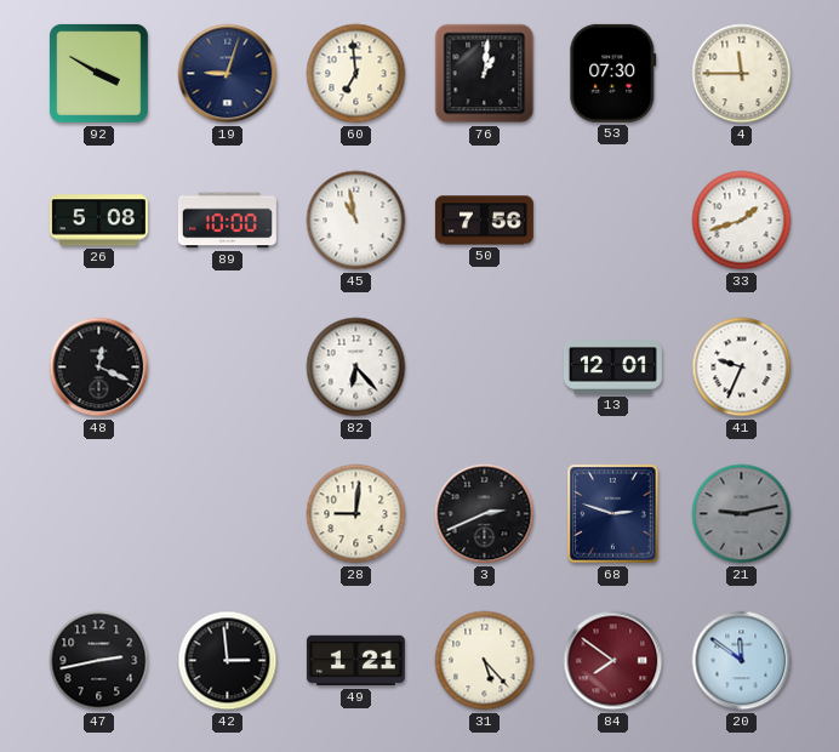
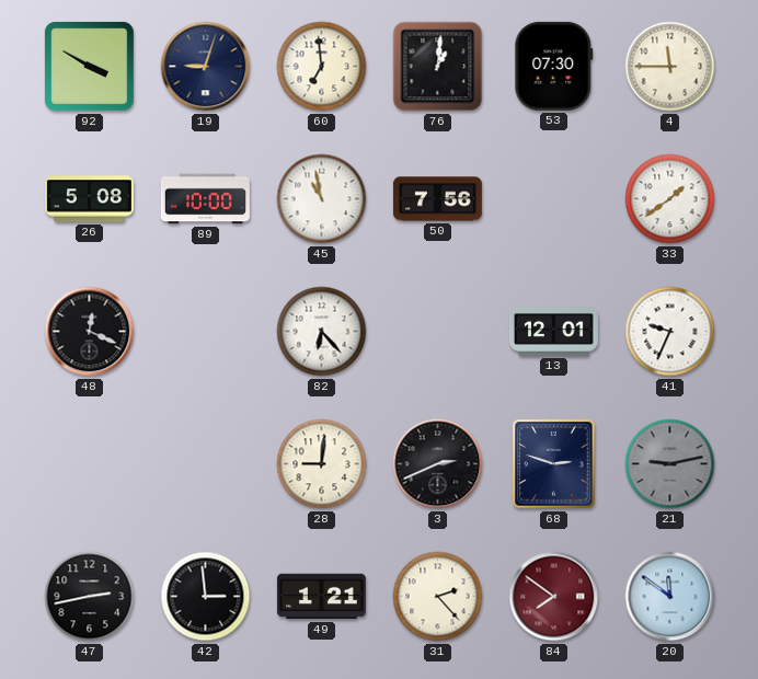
33: 1:42 -> 1:39
31: 5:23 -> 2:23
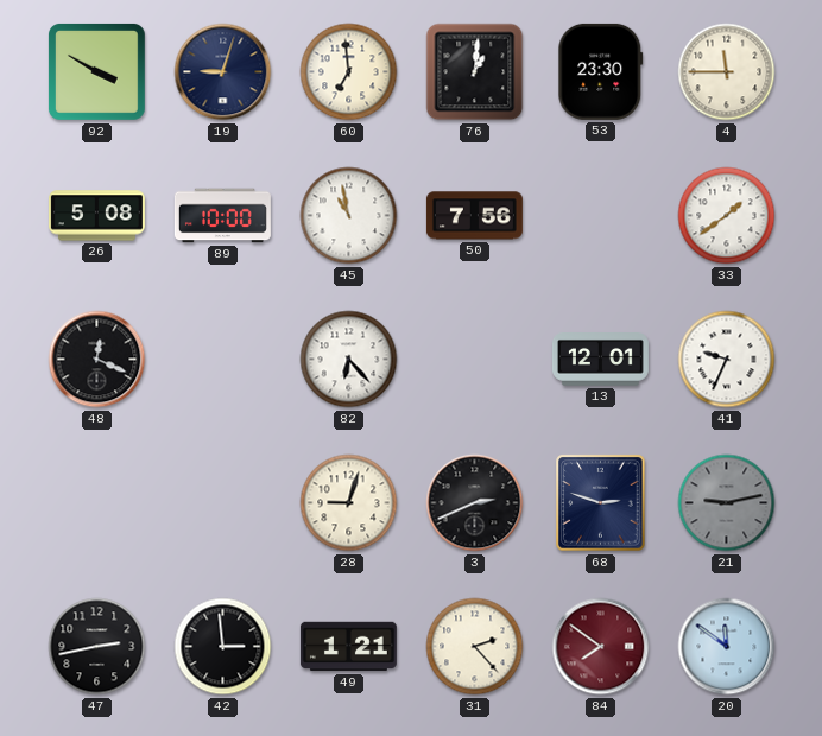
53: 07:30 -> 23:30
28: 9:01 -> 9:03
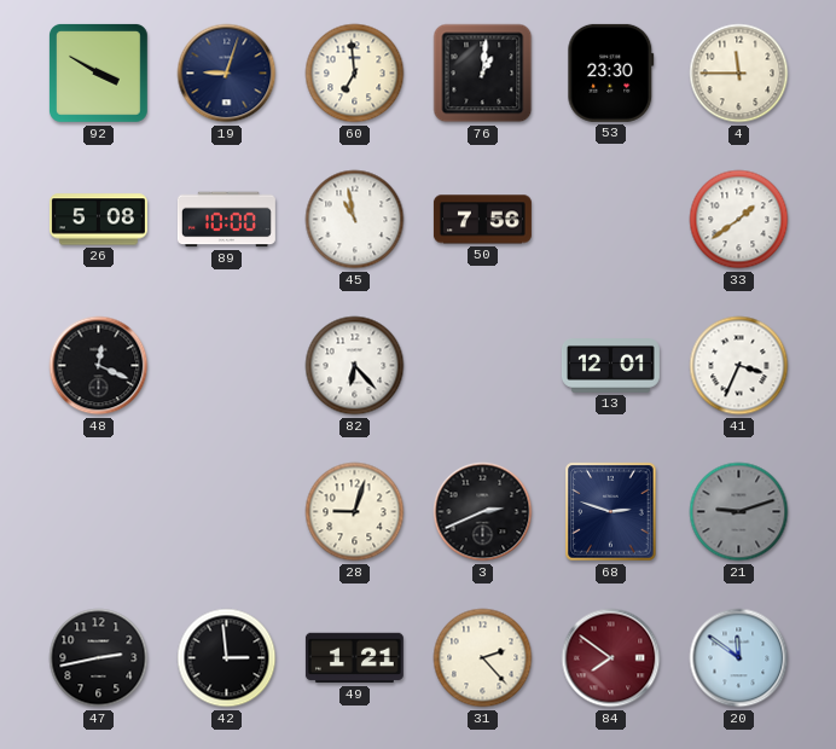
41: 9:34 -> 3:34
21: 9:13 -> 9:12
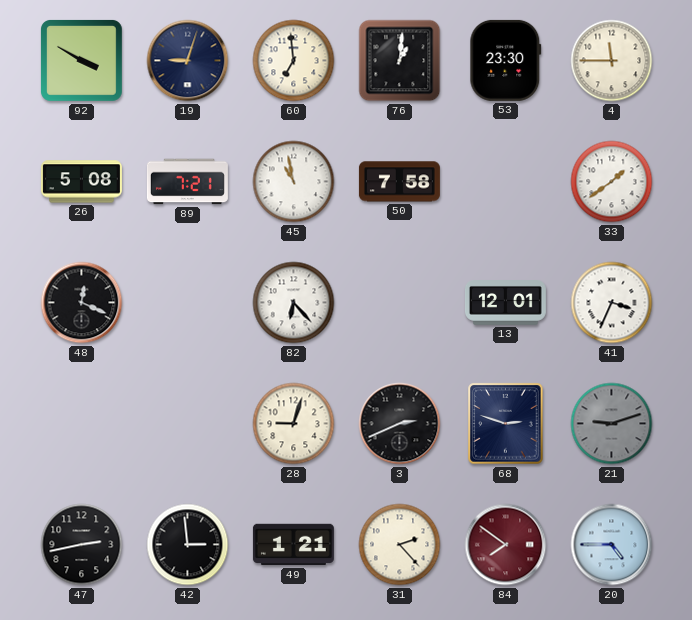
89: 10:00 -> 7:21
50: 7:56 -> 7:58
20: 11:51 -> 4:45
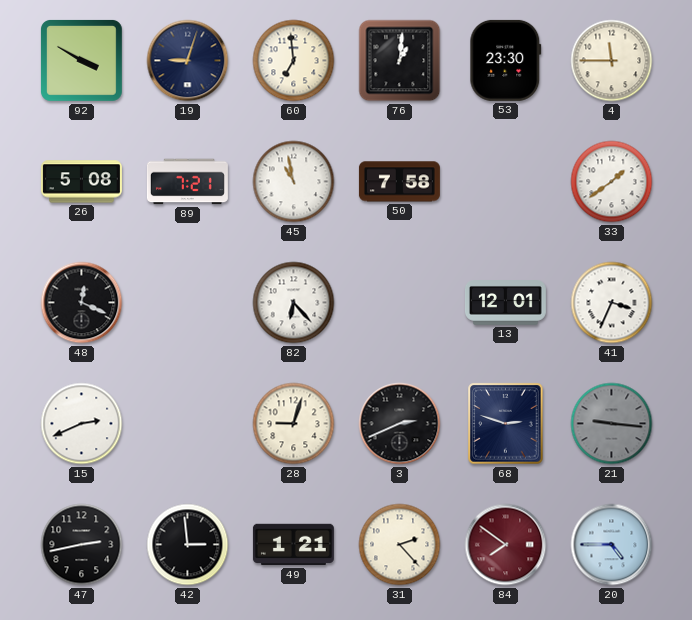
15: none -> 2:41
21: 9:12 -> 9:16
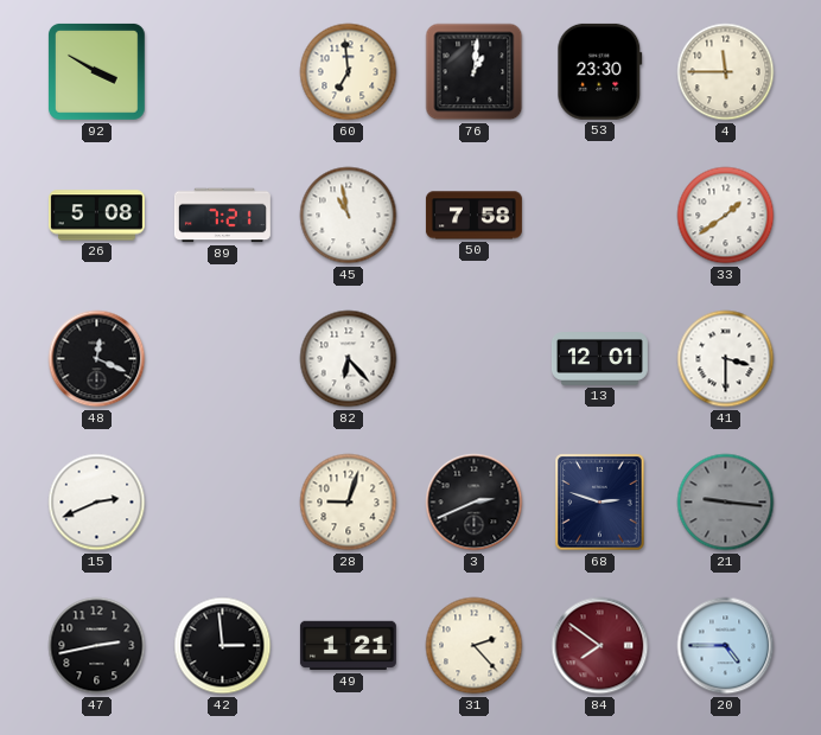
19: 9:03 -> none
41: 3:34 -> 3:30
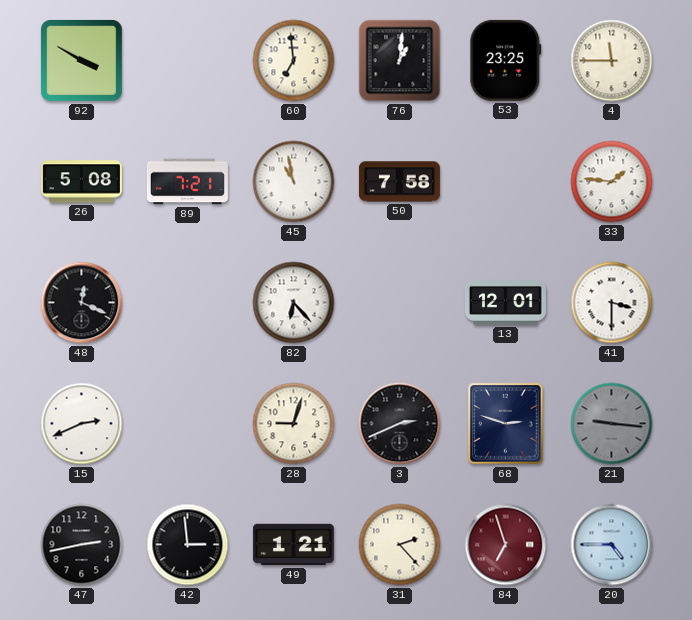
53: 23:30 -> 23:25
33: 1:39 -> 1:46
84: 7:51 -> 6:57
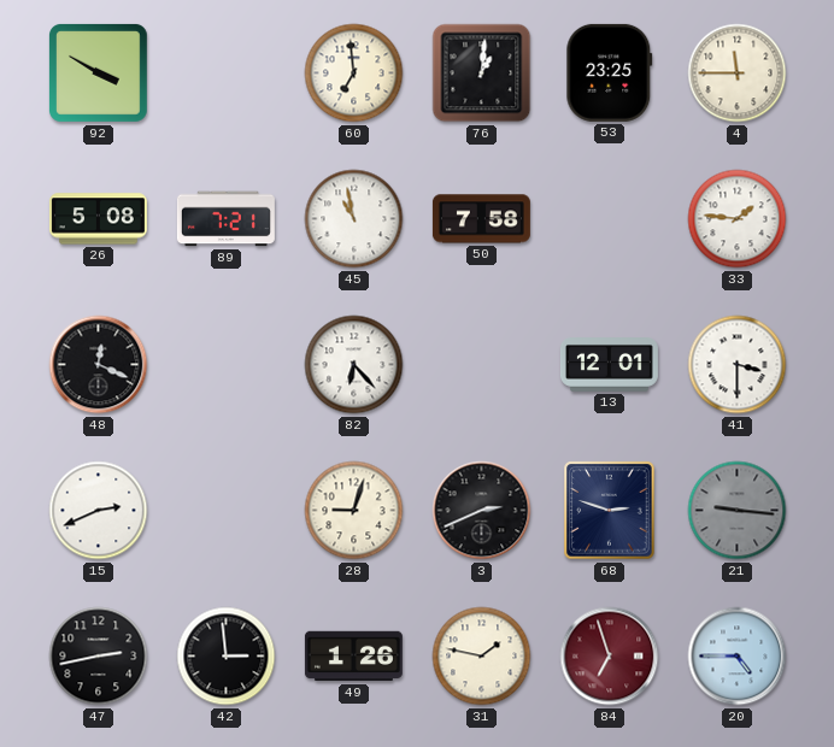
49: 1:21 -> 1:26
31: 2:23 -> 1:47
